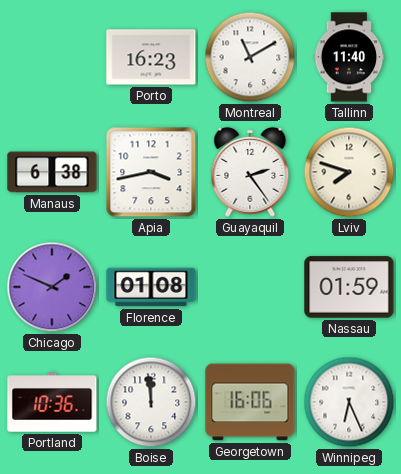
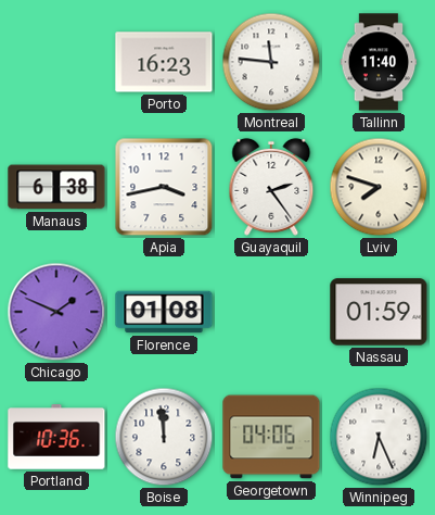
Montreal: 11:10 -> 11:46
Georgetown: 16:06 -> 04:06
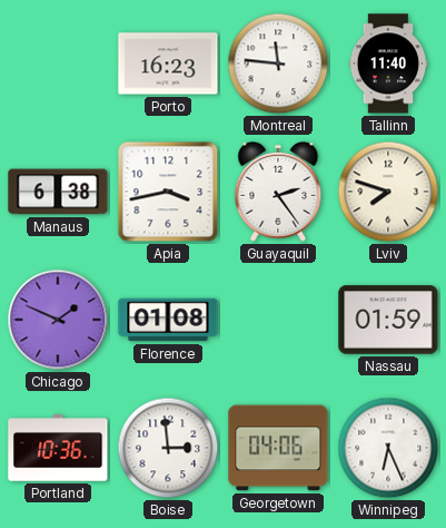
Boise: 11:59 -> 2:59
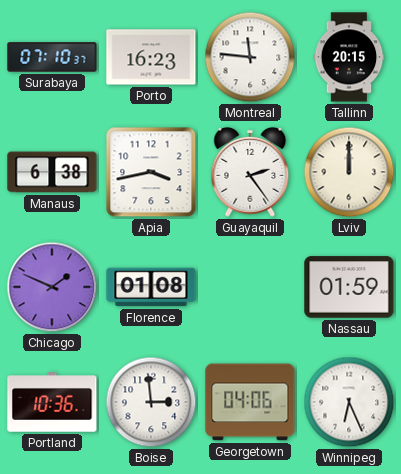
Surabaya: none -> 07:10
Tallinn: 11:40 -> 20:15
Lviv: 7:48 -> 12:00
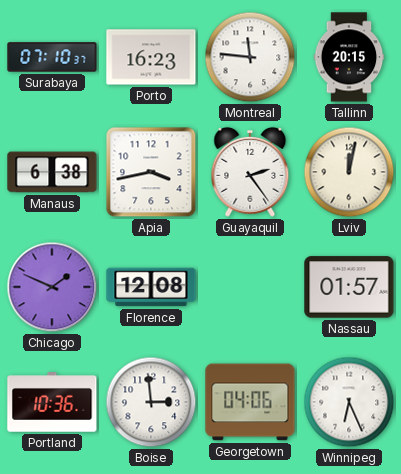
Lviv: 12:00 -> 12:02
Florence: 01:08 -> 12:08
Nassau: 01:59 -> 01:57
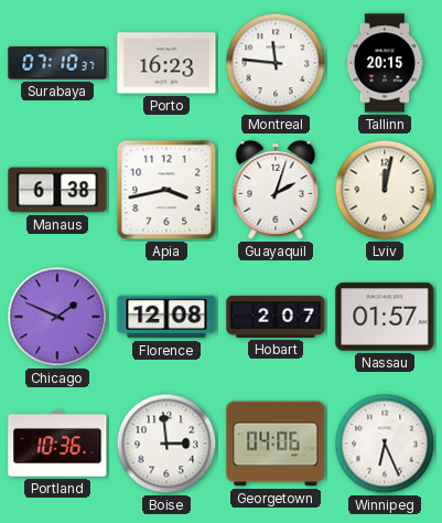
Guayaquil: 2:24 -> 2:03
Hobart: none -> 2:07
